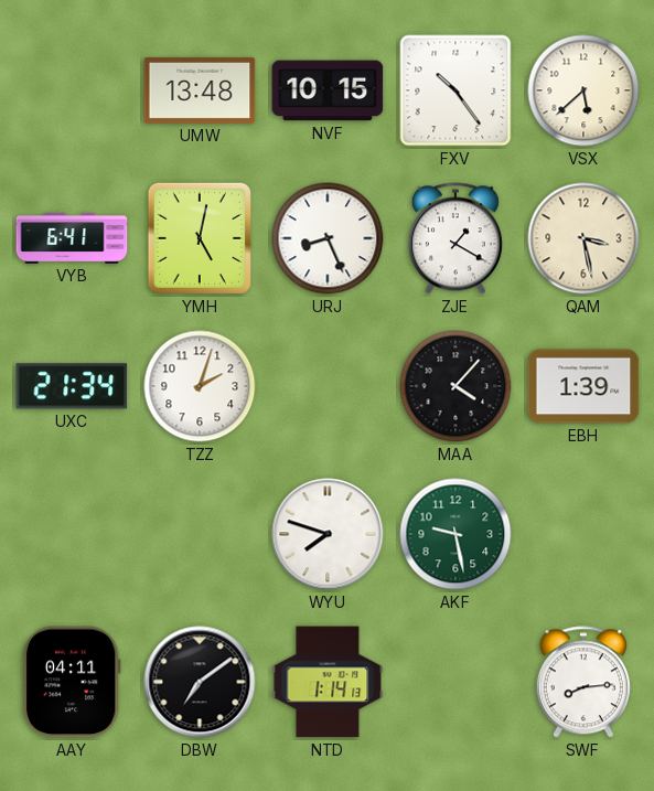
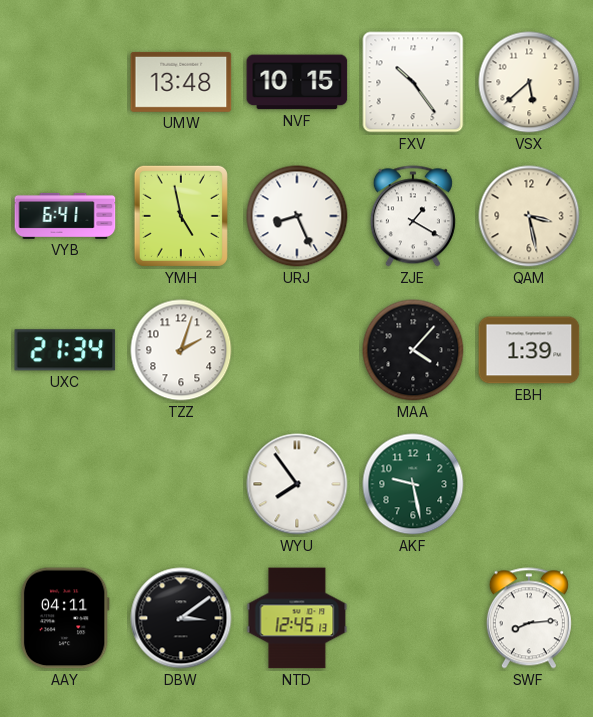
YMH: 5:02 -> 4:58
WYU: 7:48 -> 7:54
DBW: 7:09 -> 3:09
NTD: 1:14 -> 12:45
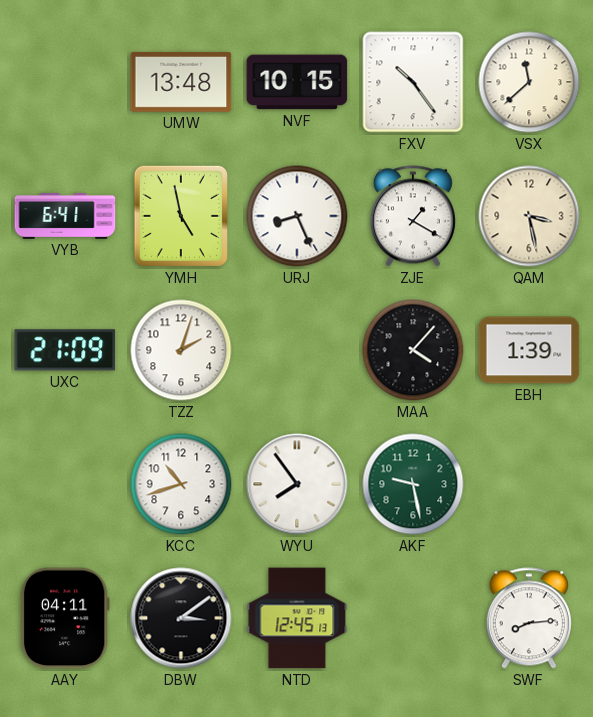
VSX: 5:38 -> 11:38
UXC: 21:34 -> 21:09
KCC: none -> 10:42
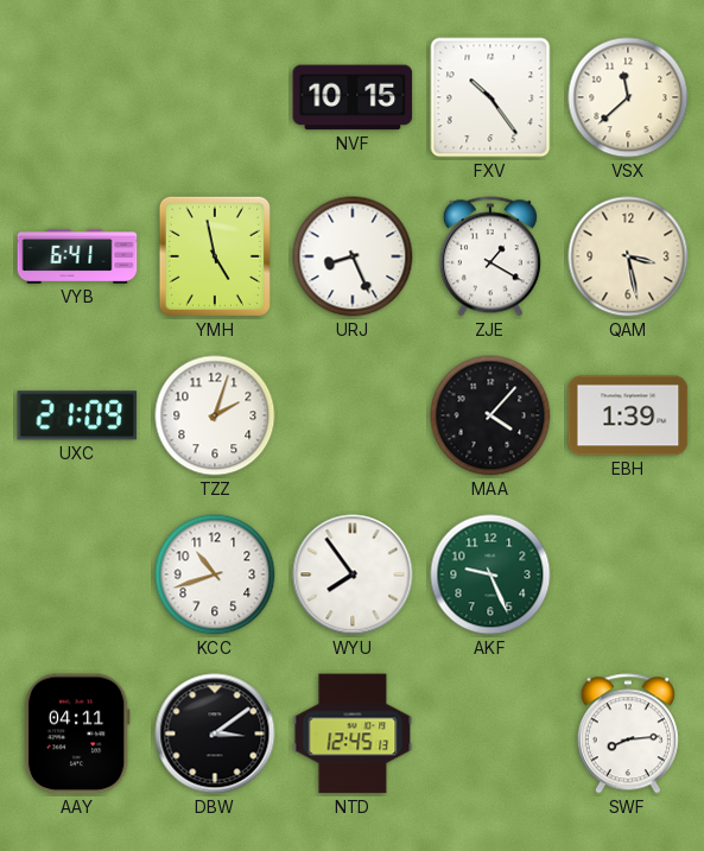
UMW: 13:48 -> none
AKF: 9:28 -> 9:26
